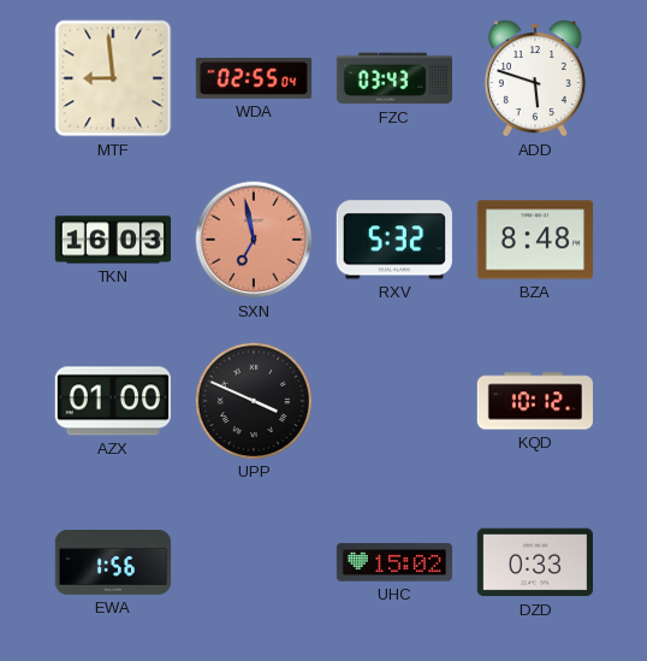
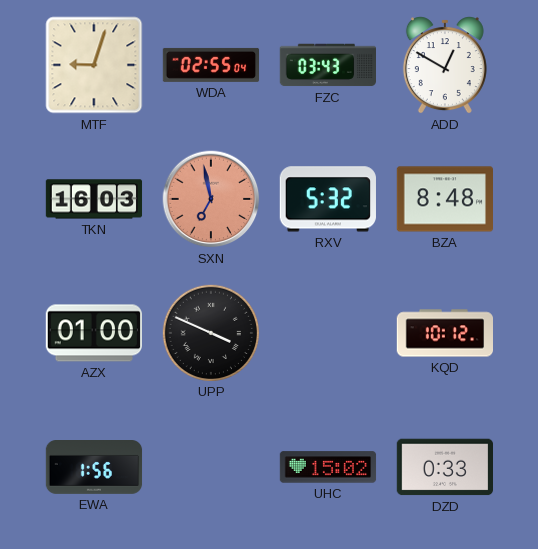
MTF: 8:59 -> 9:03
ADD: 5:48 -> 12:50
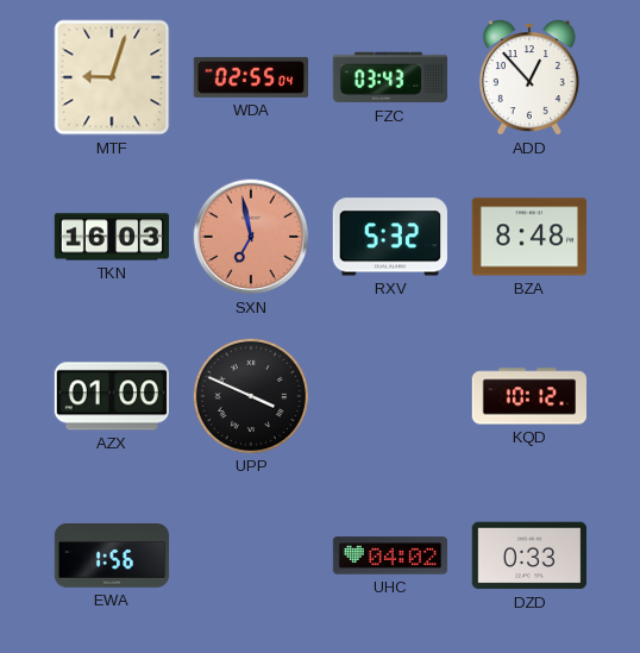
ADD: 12:50 -> 12:53
UHC: 15:02 -> 04:02
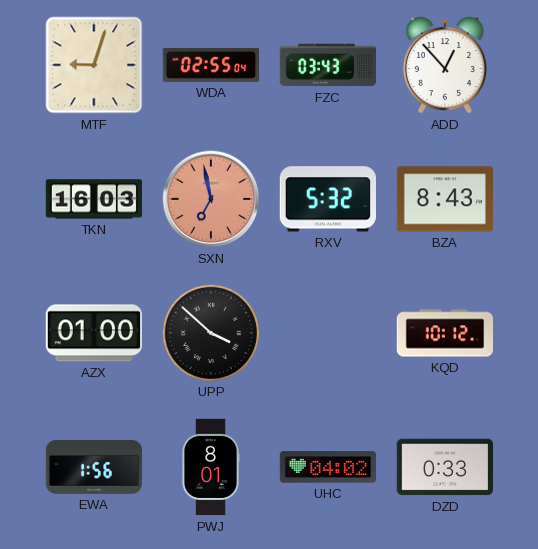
BZA: 8:48 -> 8:43
UPP: 3:49 -> 3:52
PWJ: none -> 8:01
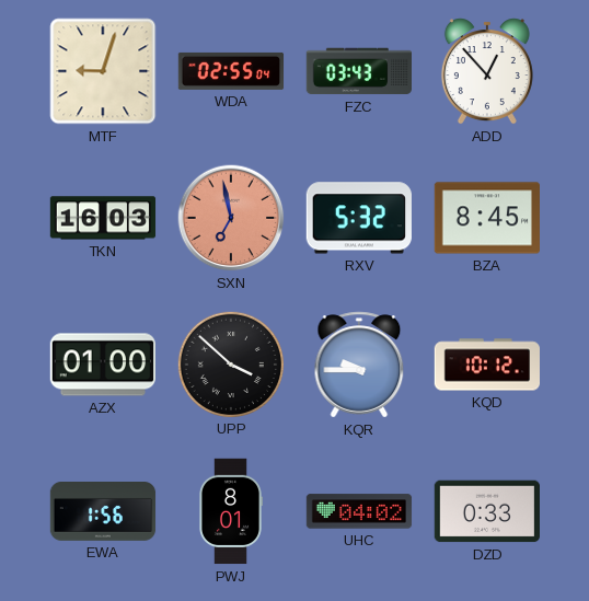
BZA: 8:43 -> 8:45
KQR: none -> 9:45
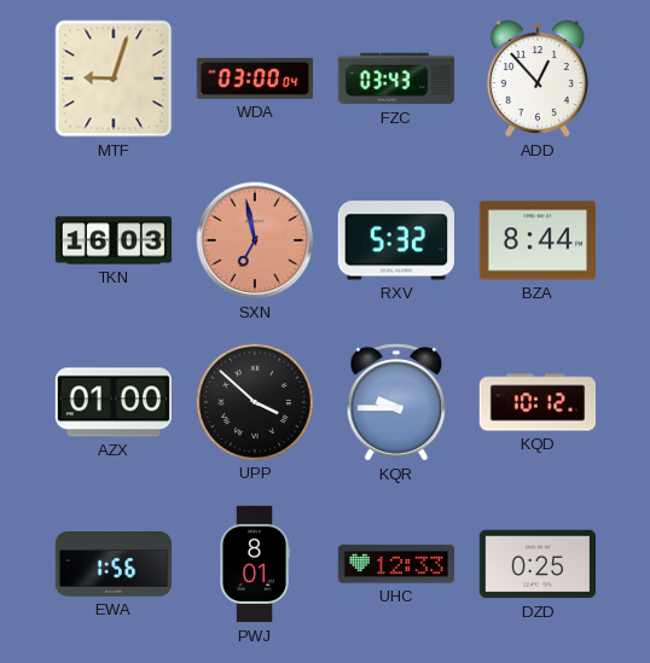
WDA: 02:55 -> 03:00
BZA: 8:45 -> 8:44
UHC: 04:02 -> 12:33
DZD: 0:33 -> 0:25
